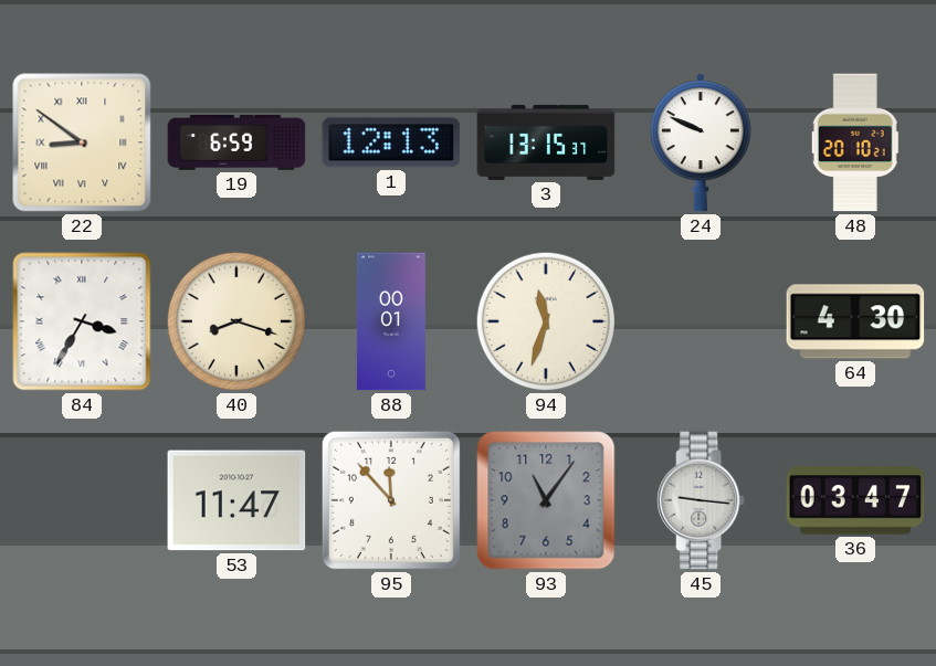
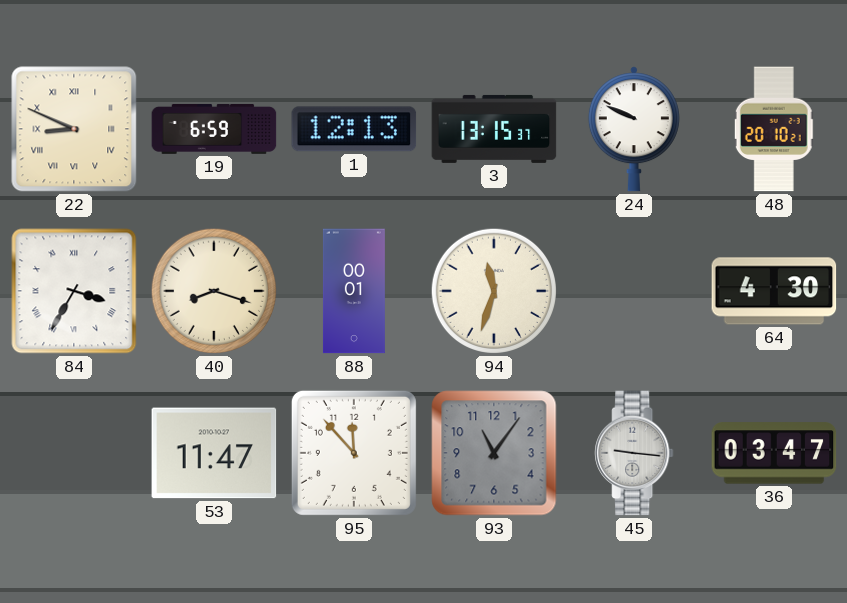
22: 8:51 -> 8:49
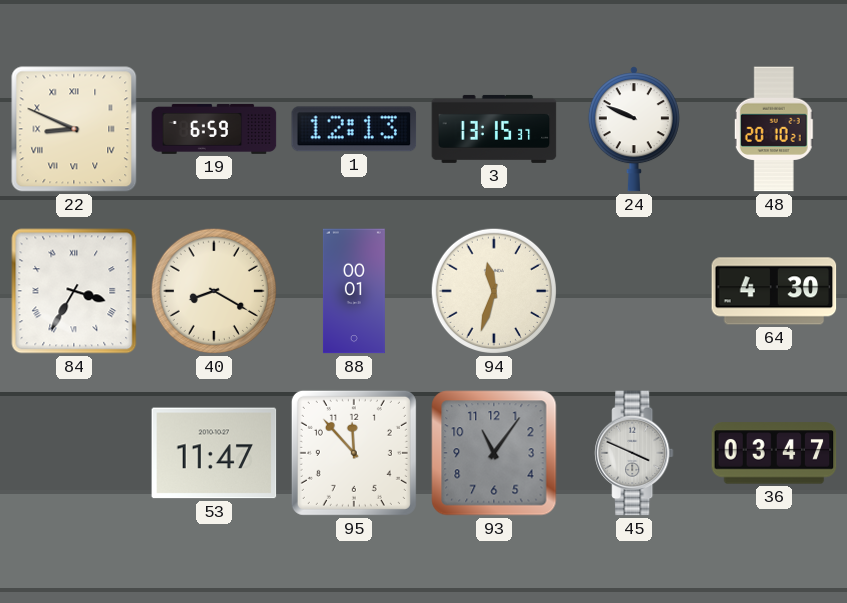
40: 8:18 -> 8:20
45: 9:16 -> 3:49
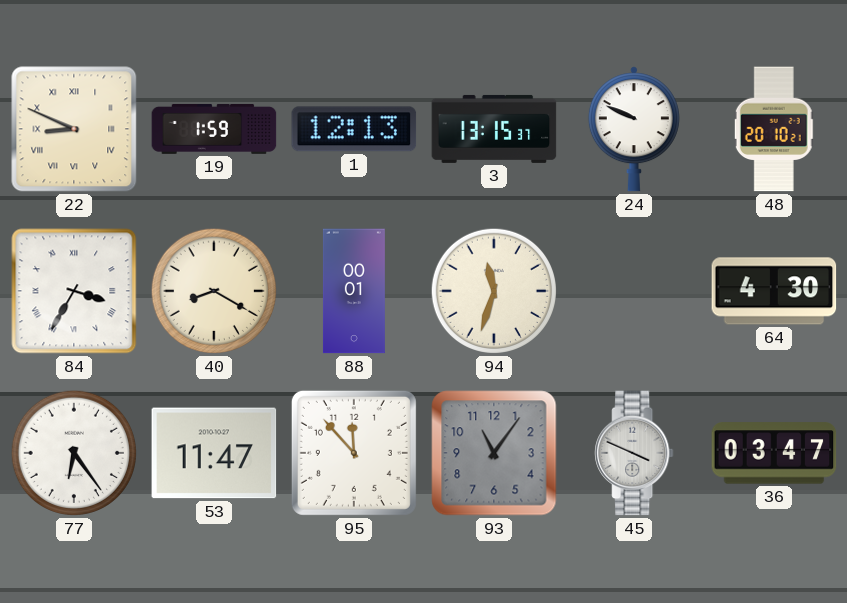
19: 6:59 -> 1:59
77: none -> 6:24
